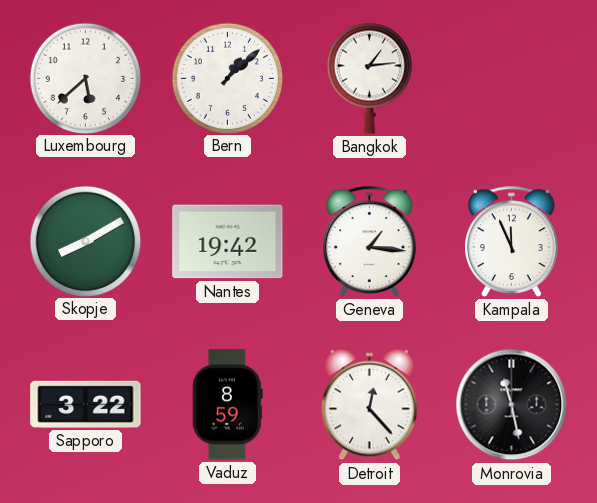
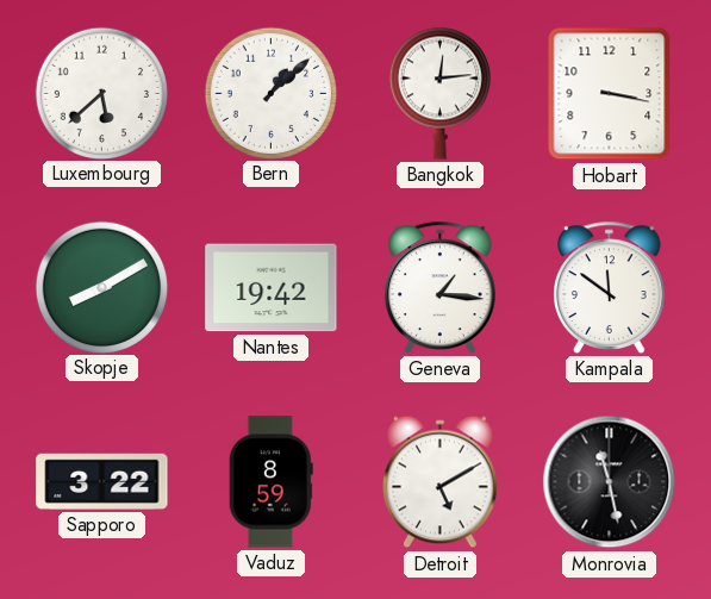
Bangkok: 1:14 -> 12:14
Hobart: none -> 3:17
Kampala: 11:56 -> 11:51
Detroit: 12:23 -> 5:10
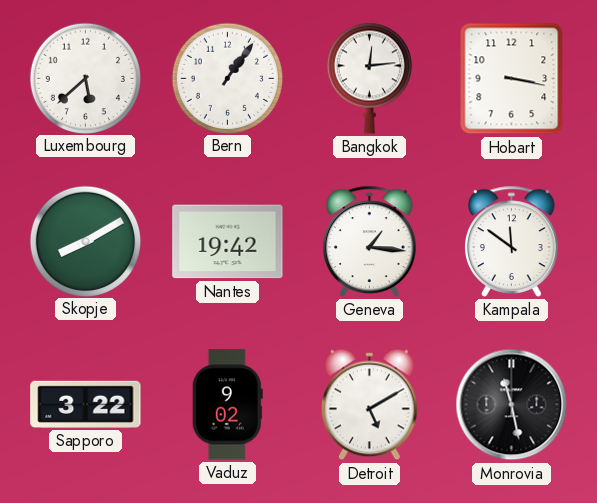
Bern: 1:08 -> 1:06
Vaduz: 8:59 -> 9:02
